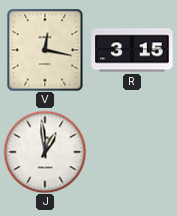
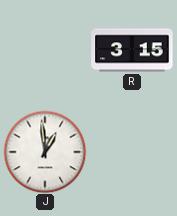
V: 12:17 -> none
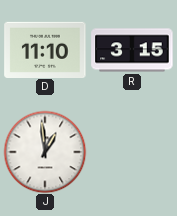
D: none -> 11:10
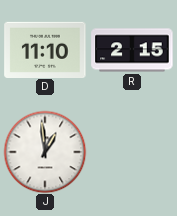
R: 3:15 -> 2:15
